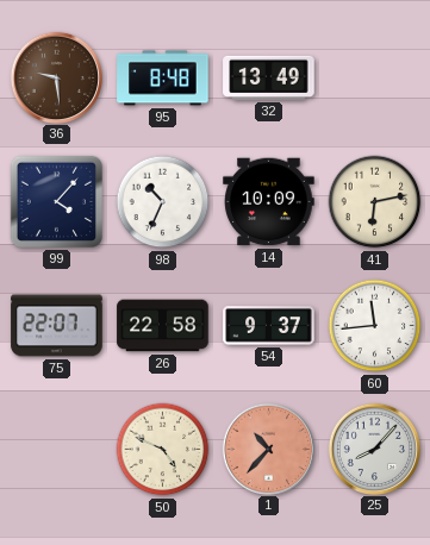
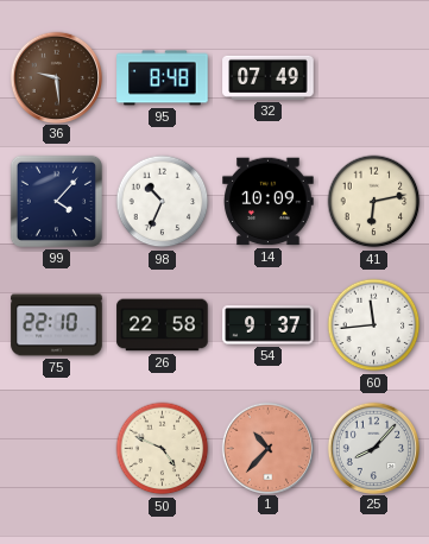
32: 13:49 -> 07:49
75: 22:07 -> 22:10
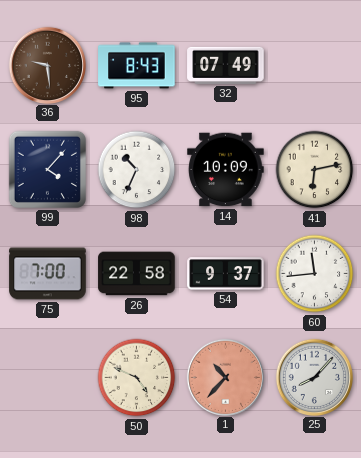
95: 8:48 -> 8:43
75: 22:10 -> 7:00
